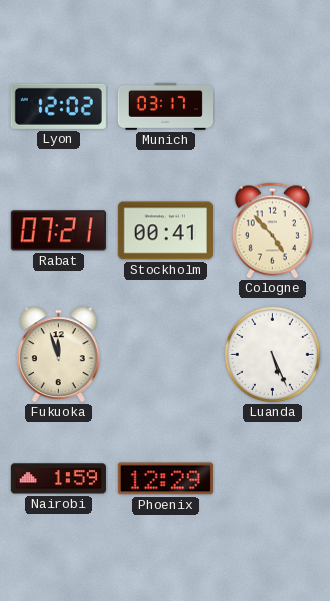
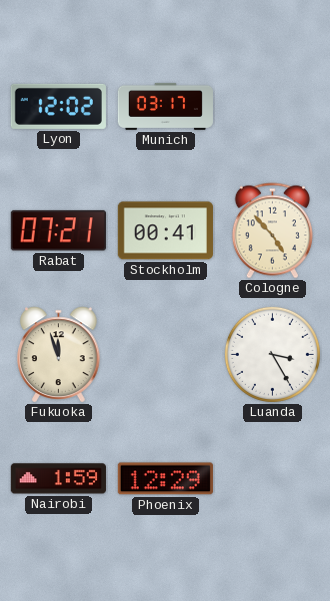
Luanda: 5:26 -> 3:25
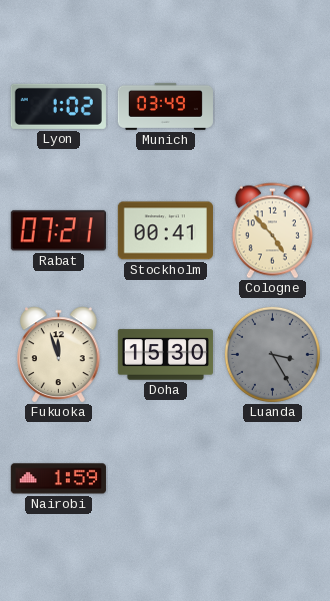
Lyon: 12:02 -> 1:02
Munich: 03:17 -> 03:49
Doha: none -> 15:30
Luanda dial: white -> grey
Phoenix: 12:29 -> none
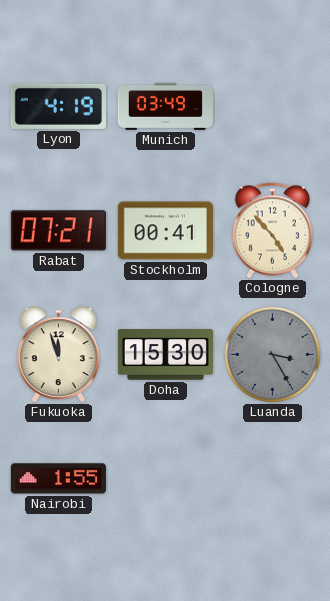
Lyon: 1:02 -> 4:19
Nairobi: 1:59 -> 1:55
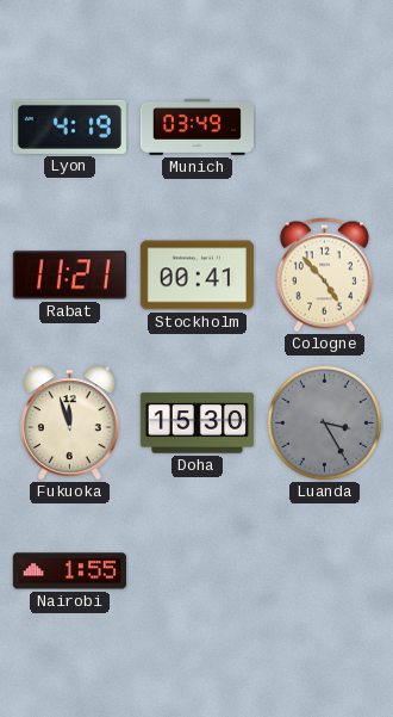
Rabat: 07:21 -> 11:21
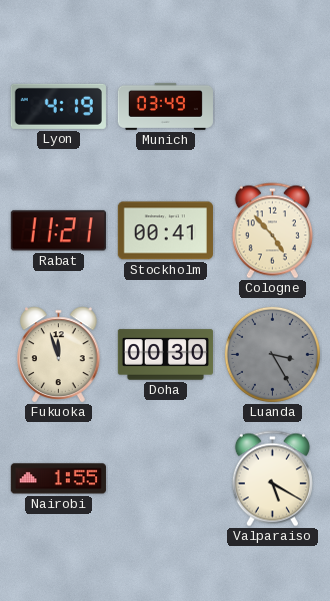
Doha: 15:30 -> 00:30
Valparaiso: none -> 5:20
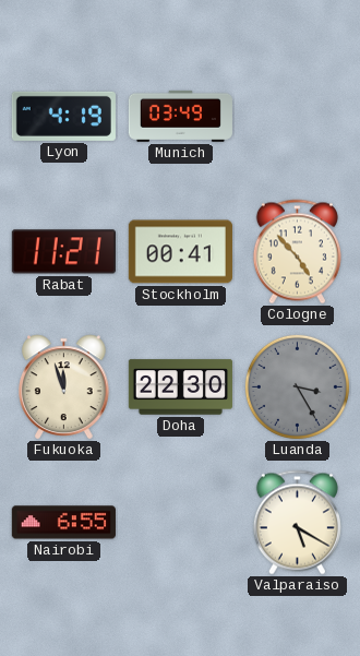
Doha: 00:30 -> 22:30
Nairobi: 1:55 -> 6:55
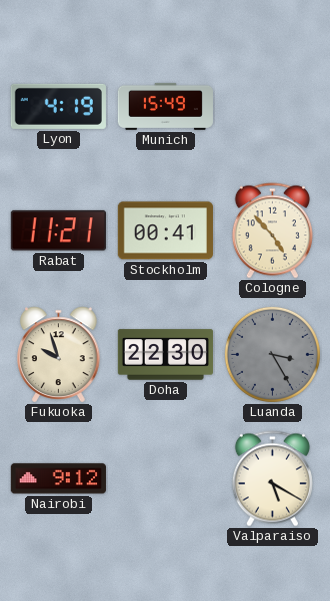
Munich: 03:49 -> 15:49
Fukuoka: 11:57 -> 9:57
Nairobi: 6:55 -> 9:12
